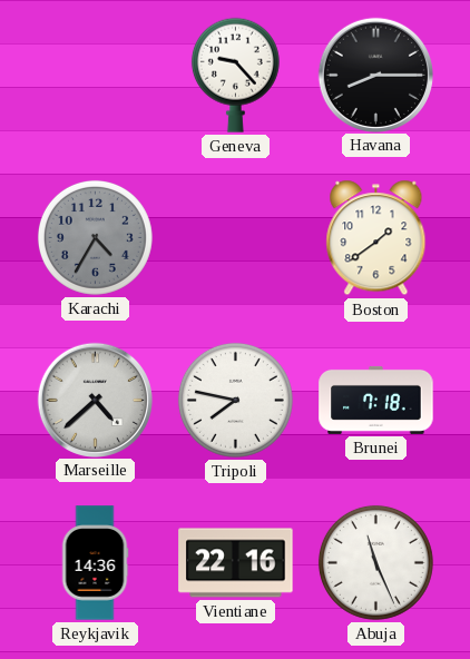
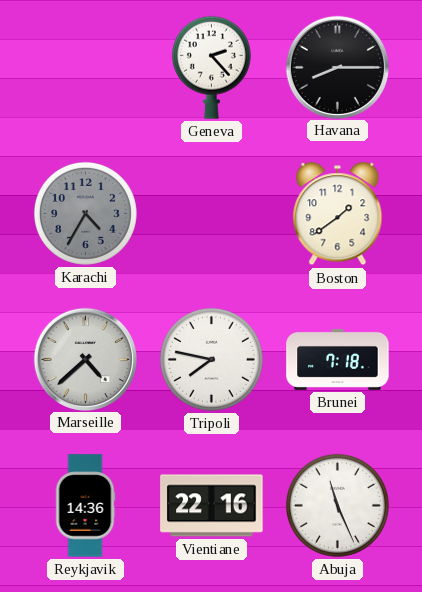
Geneva: 9:23 -> 2:23
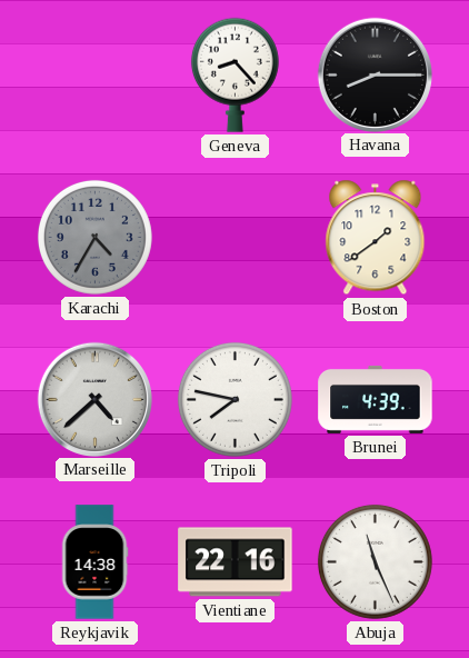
Geneva: 2:23 -> 8:23
Brunei: 7:18 -> 4:39
Reykjavik: 14:36 -> 14:38
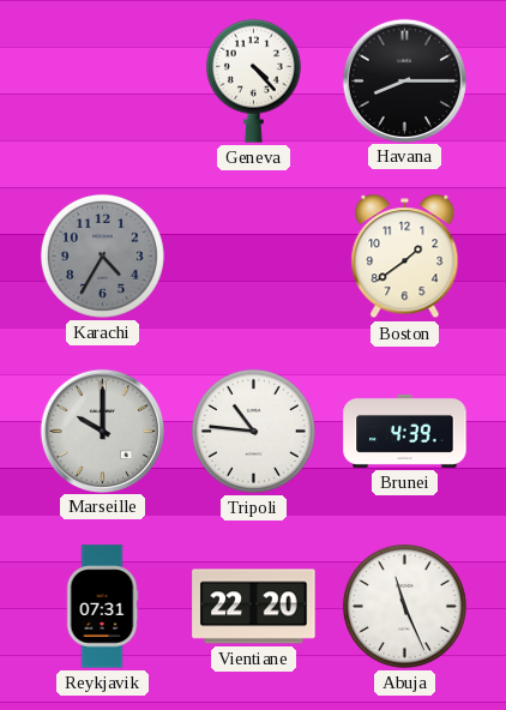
Geneva: 8:23 -> 4:23
Marseille: 4:38 -> 10:00
Tripoli: 7:47 -> 10:46
Reykjavik: 14:38 -> 07:31
Vientiane: 22:16 -> 22:20
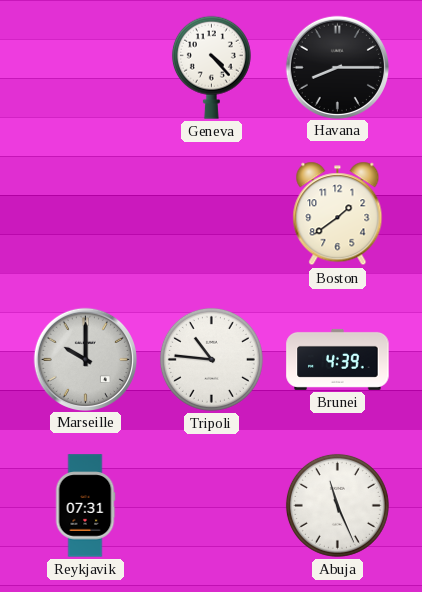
Karachi: 4:35 -> none
Vientiane: 22:20 -> none
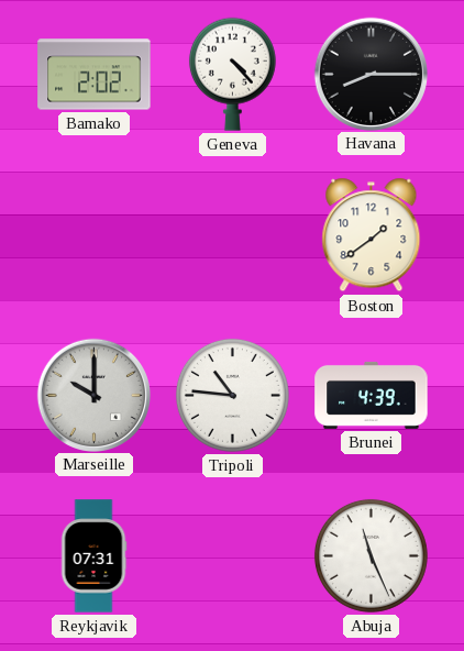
Bamako: none -> 2:02
